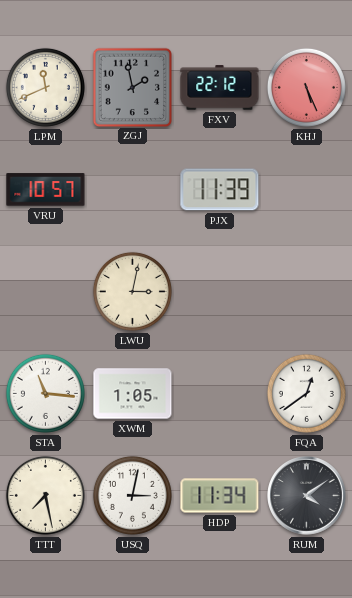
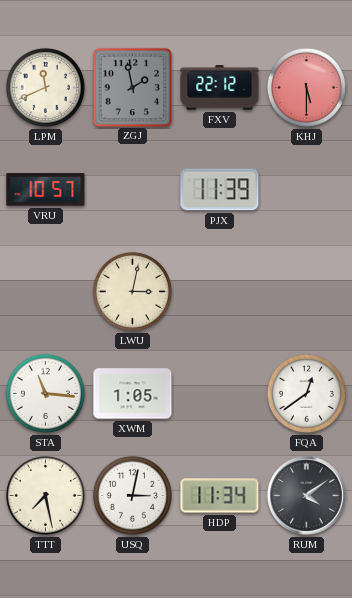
KHJ: 5:26 -> 5:30
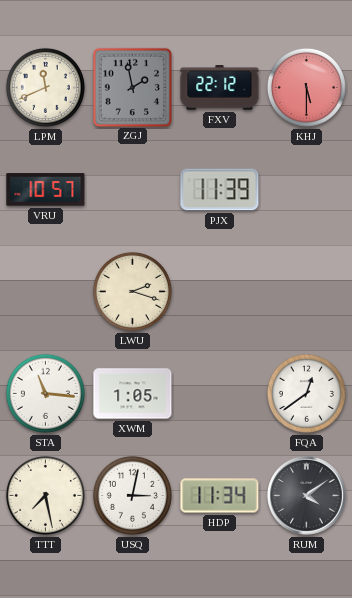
LWU: 3:02 -> 2:18
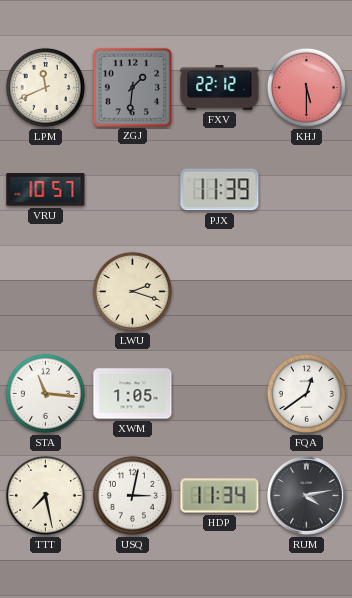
ZGJ: 1:58 -> 1:31
RUM: 4:09 -> 4:13
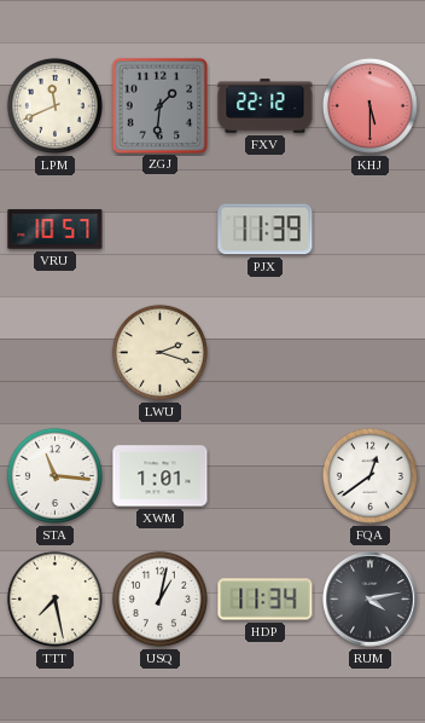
XWM: 1:05 -> 1:01
USQ: 3:02 -> 1:02
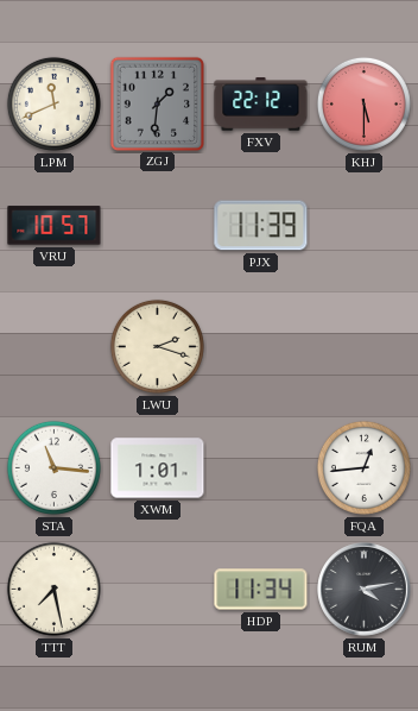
FQA: 12:39 -> 12:44
USQ: 1:02 -> none
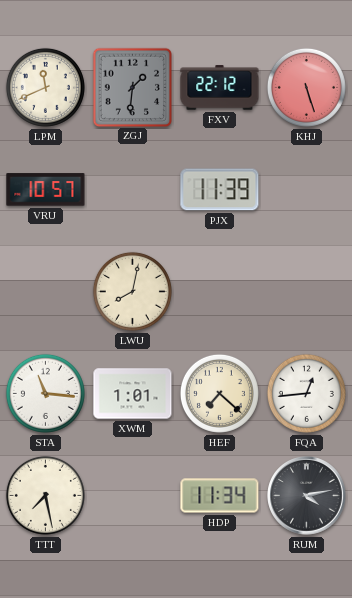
KHJ: 5:30 -> 5:27
LWU: 2:18 -> 8:02
HEF: none -> 7:22
